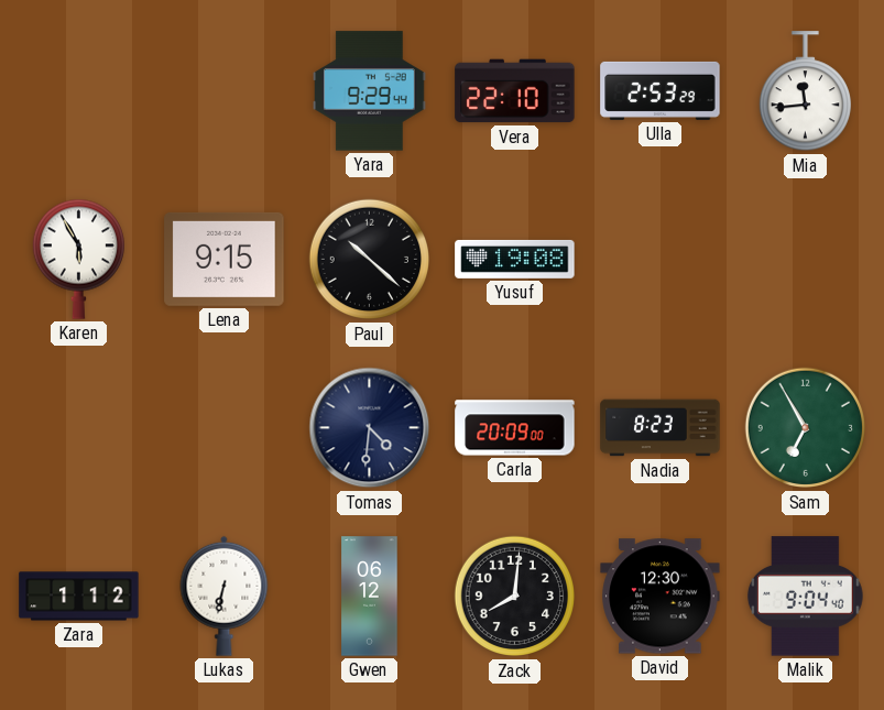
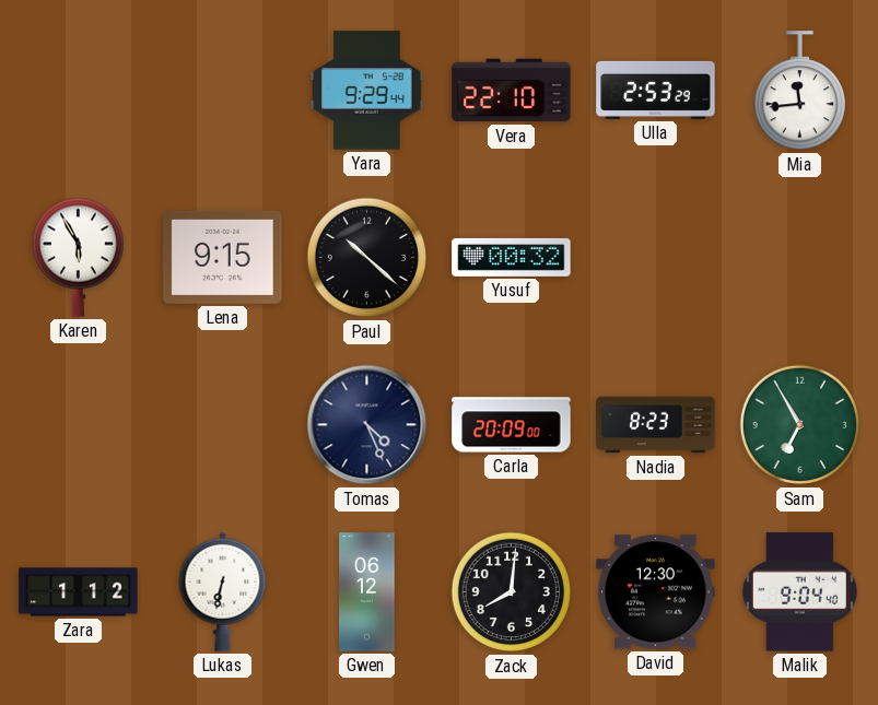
Yusuf: 19:08 -> 00:32
Tomas: 4:31 -> 4:26
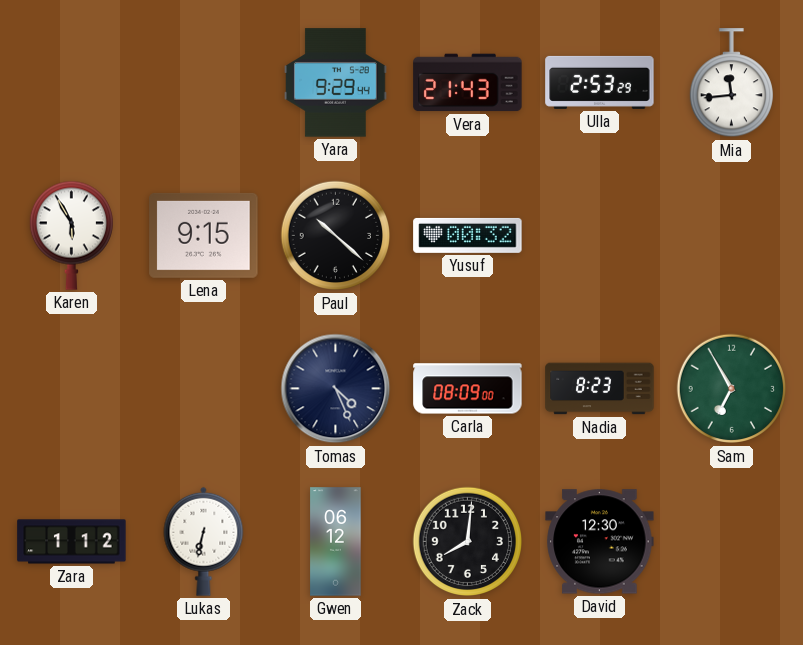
Vera: 22:10 -> 21:43
Carla: 20:09 -> 08:09
Malik: 9:04 -> none
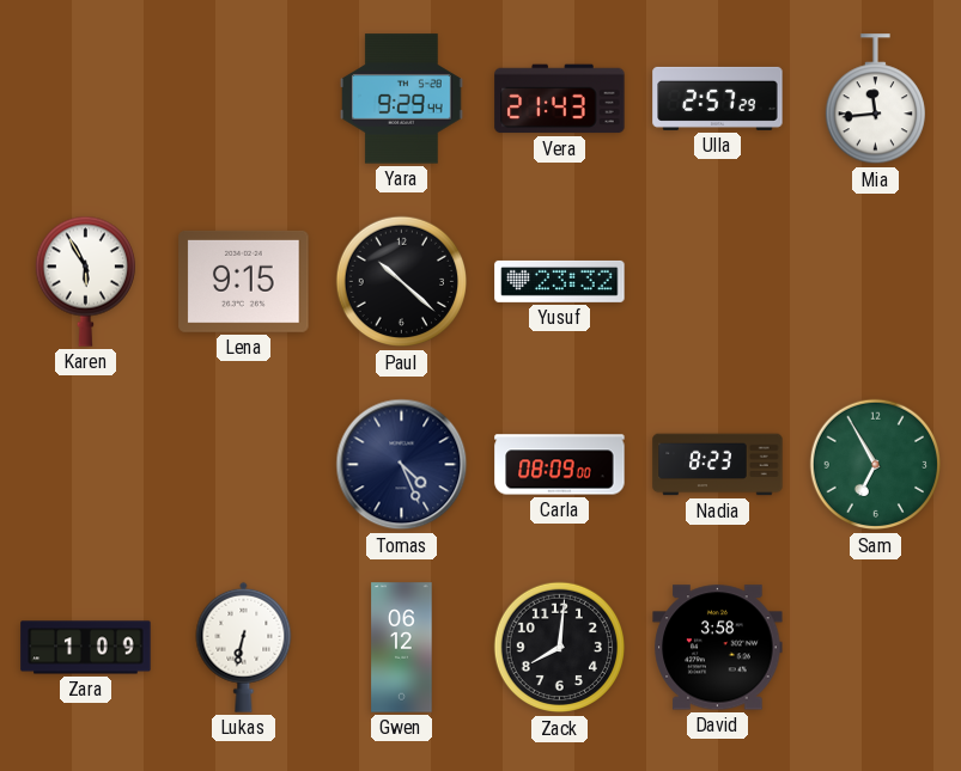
Ulla: 2:53 -> 2:57
Yusuf: 00:32 -> 23:32
Zara: 1:12 -> 1:09
David: 12:30 -> 3:58
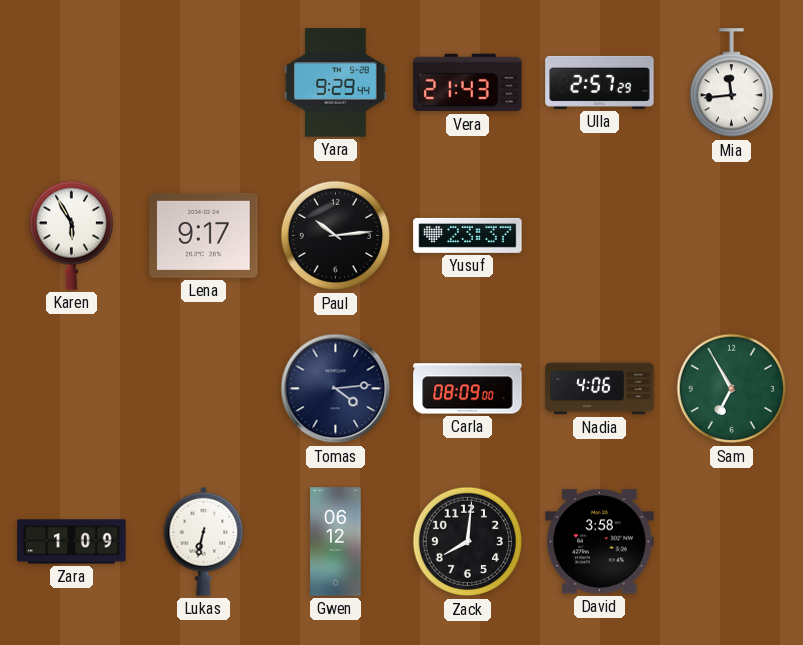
Lena: 9:15 -> 9:17
Paul: 10:22 -> 10:14
Yusuf: 23:32 -> 23:37
Tomas: 4:26 -> 4:14
Nadia: 8:23 -> 4:06
